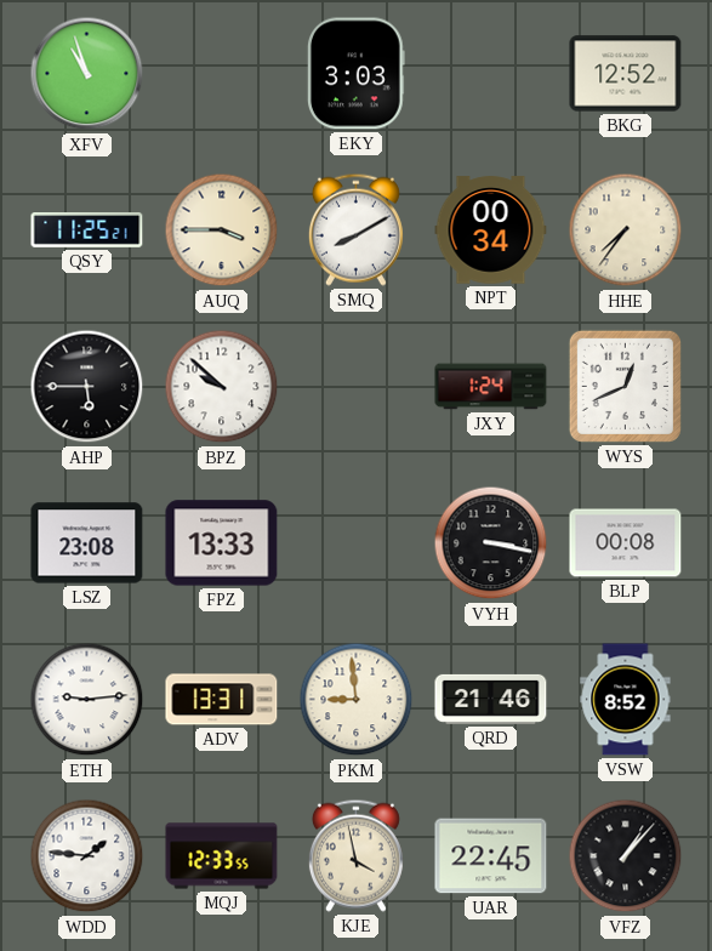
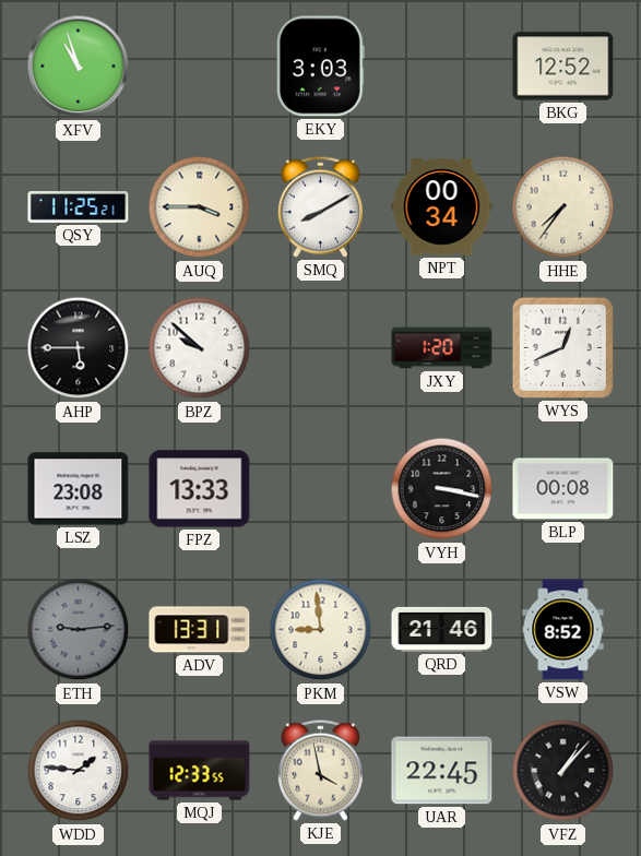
JXY: 1:24 -> 1:20
ETH dial: white -> grey
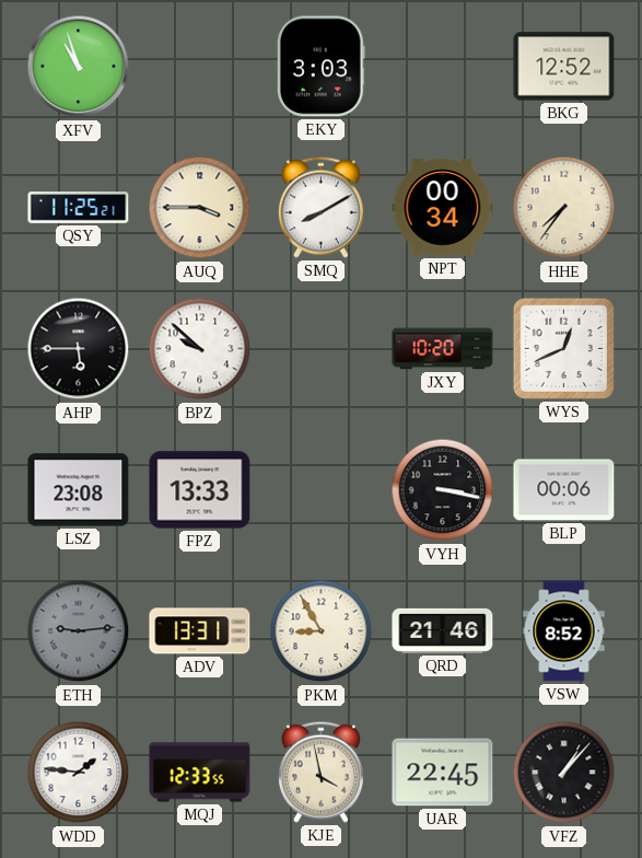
JXY: 1:20 -> 10:20
BLP: 00:08 -> 00:06
PKM: 8:59 -> 8:55
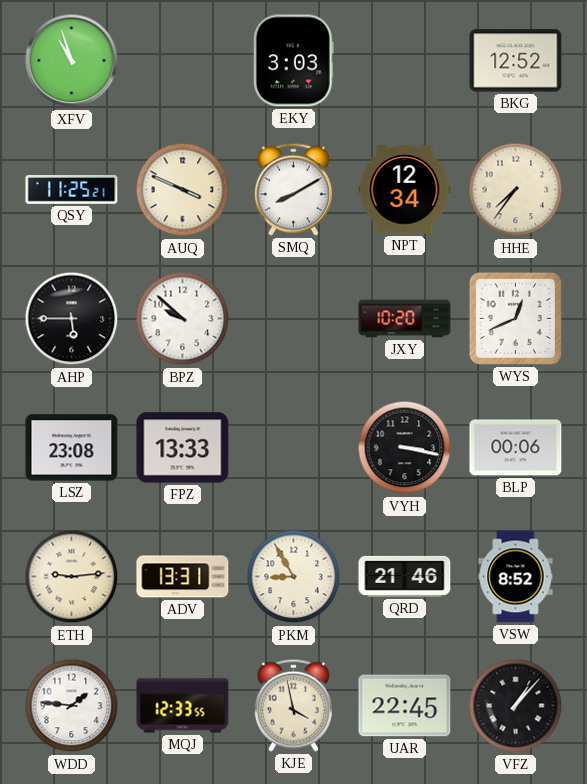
AUQ: 3:45 -> 3:49
NPT: 00:34 -> 12:34
ETH dial: grey -> cream
